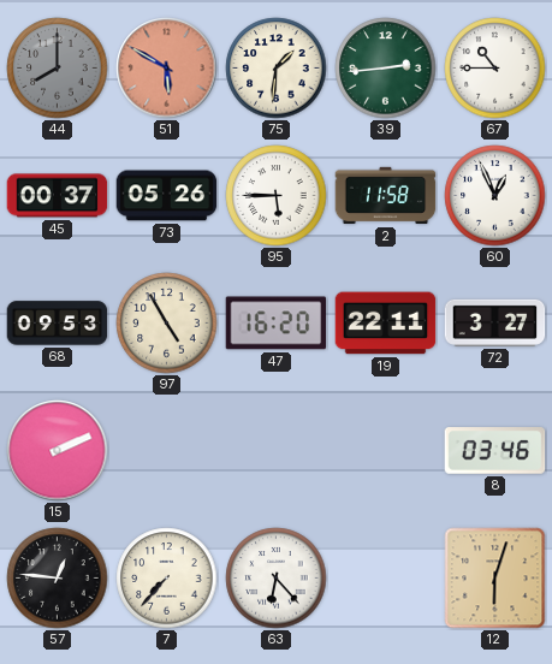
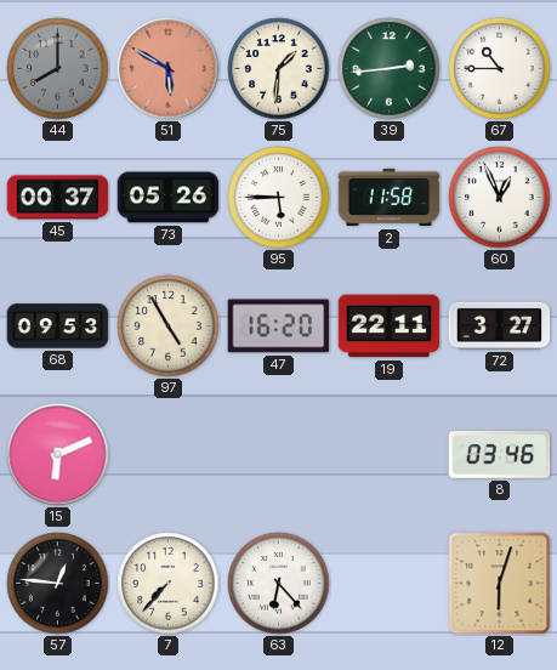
15: 2:11 -> 6:11
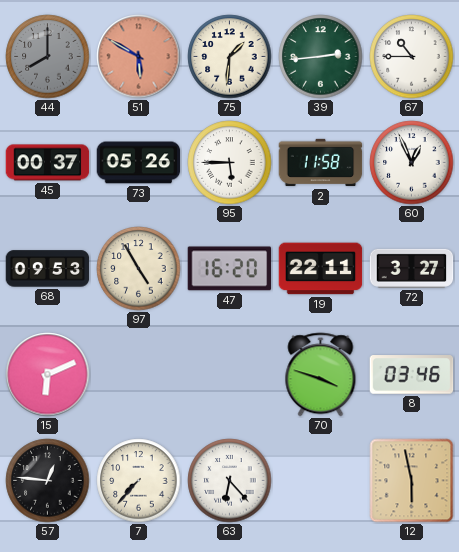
70: none -> 3:48
12: 6:03 -> 5:58
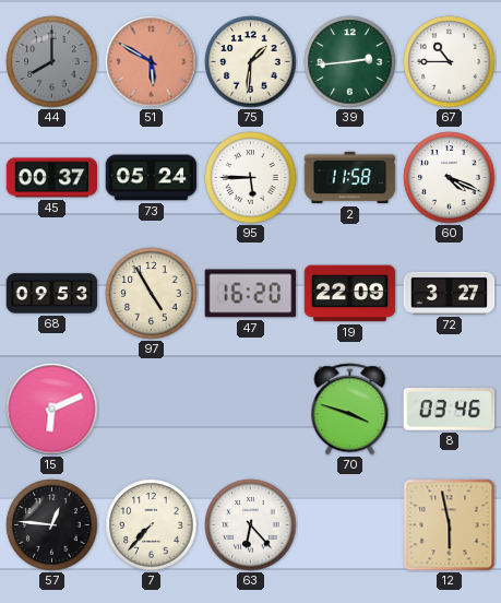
73: 05:26 -> 05:24
60: 12:56 -> 4:19
19: 22:11 -> 22:09
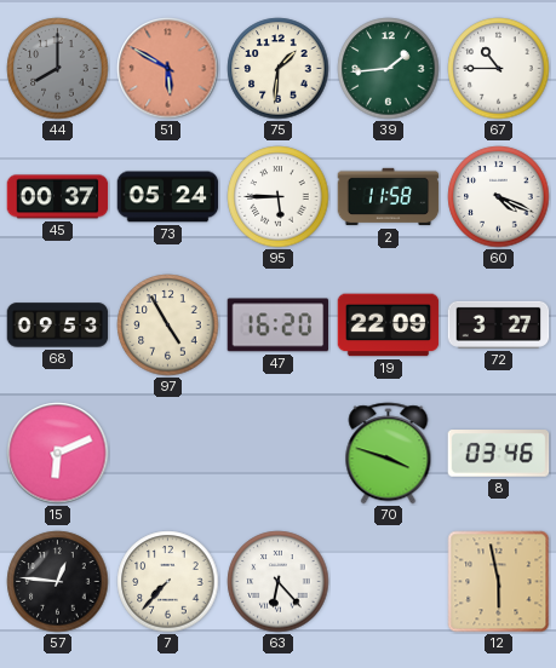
39: 2:44 -> 1:44
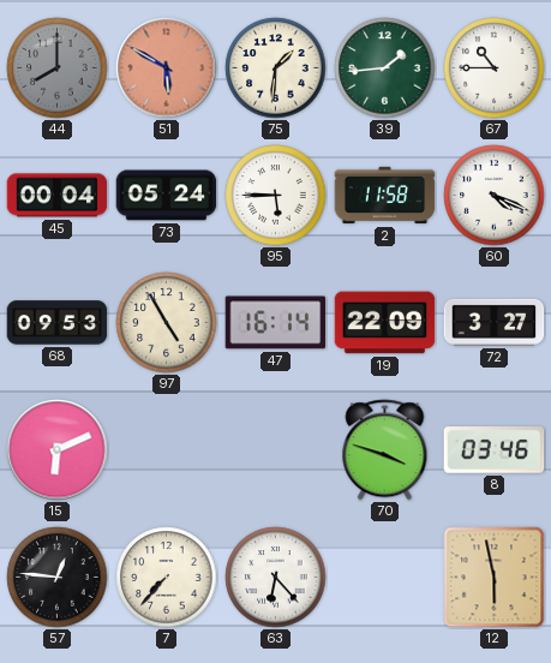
45: 00:37 -> 00:04
47: 16:20 -> 16:14
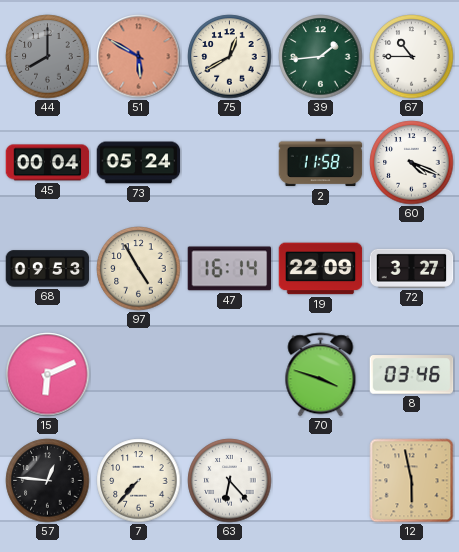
75: 1:31 -> 12:40
95: 5:45 -> none
